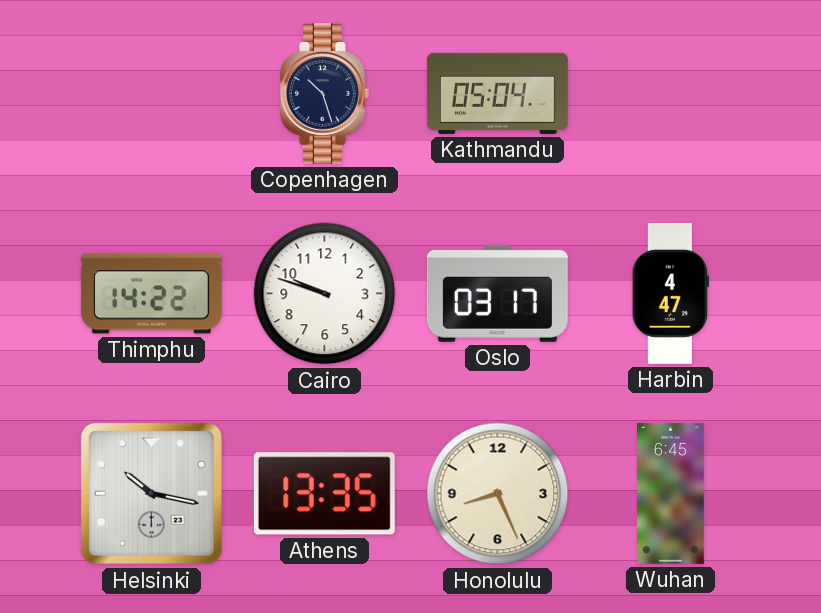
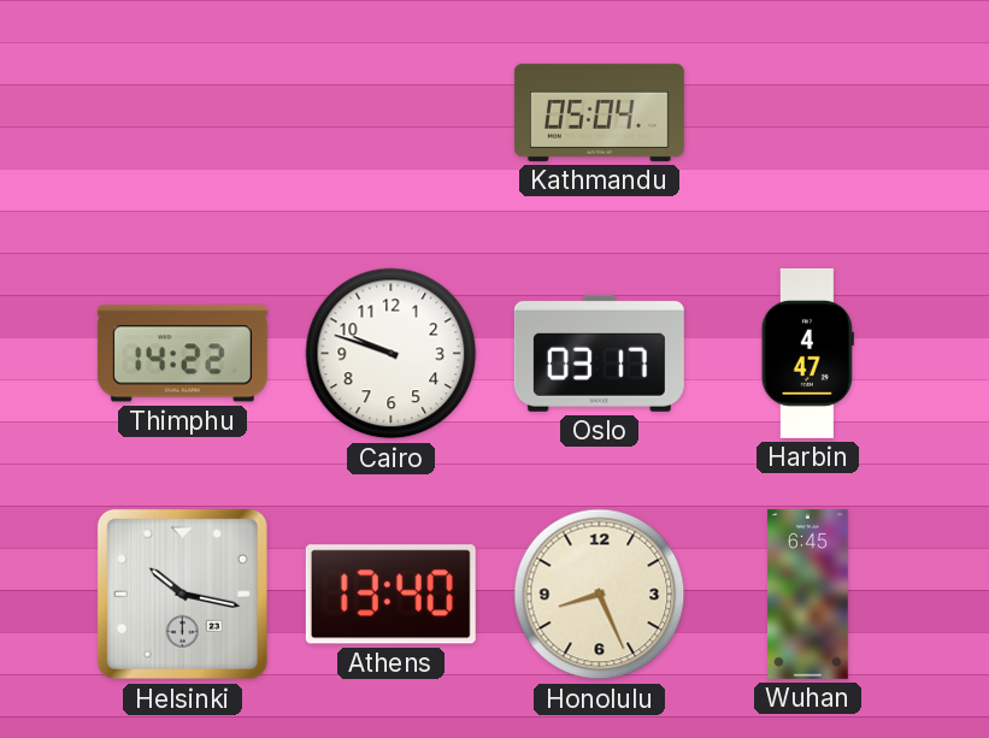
Copenhagen: 10:27 -> none
Athens: 13:35 -> 13:40
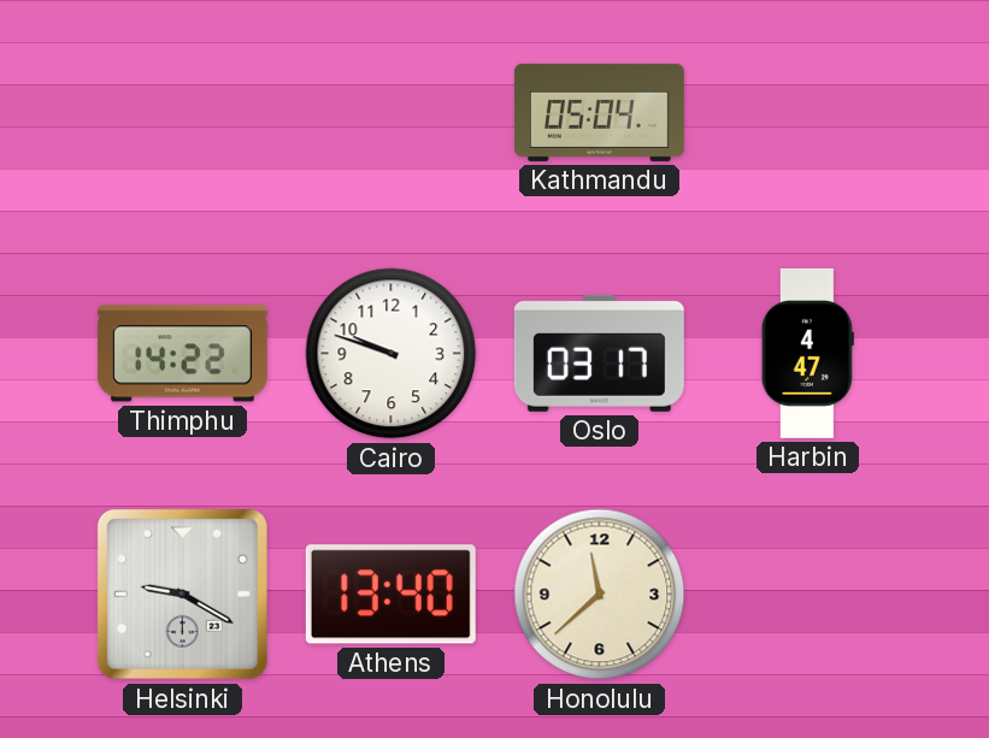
Helsinki: 10:17 -> 9:20
Honolulu: 8:26 -> 11:38
Wuhan: 6:45 -> none
